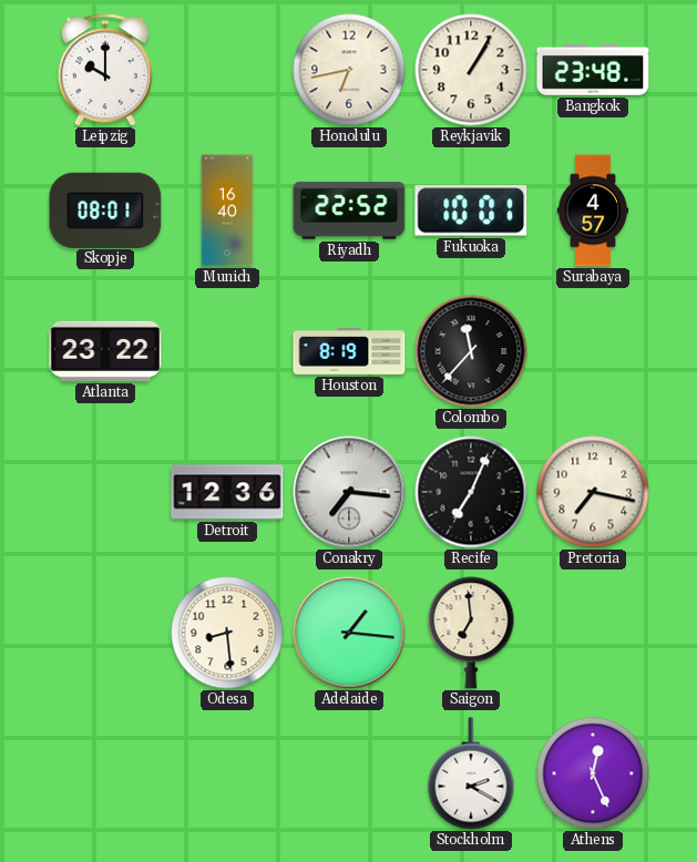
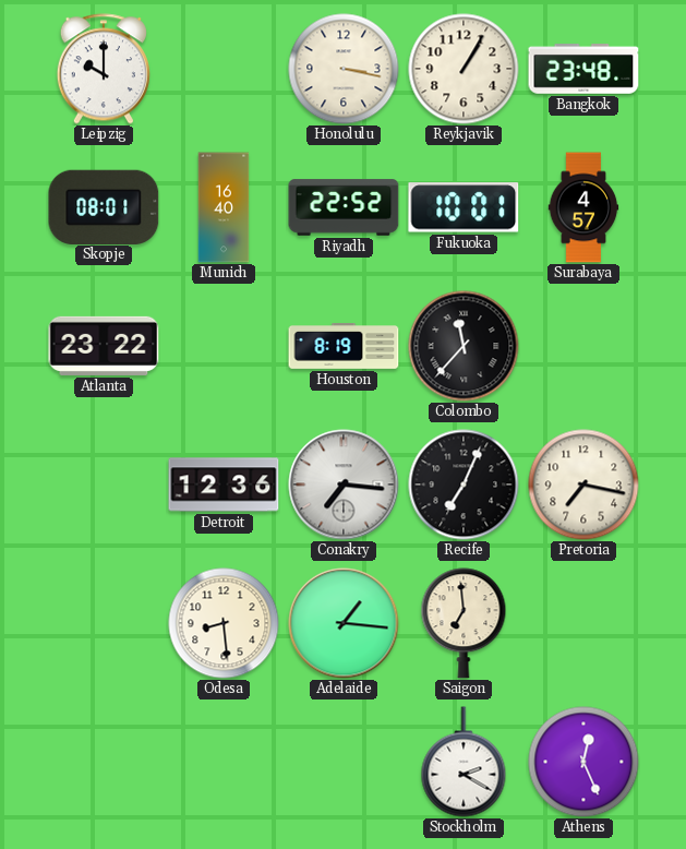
Honolulu: 6:43 -> 3:17
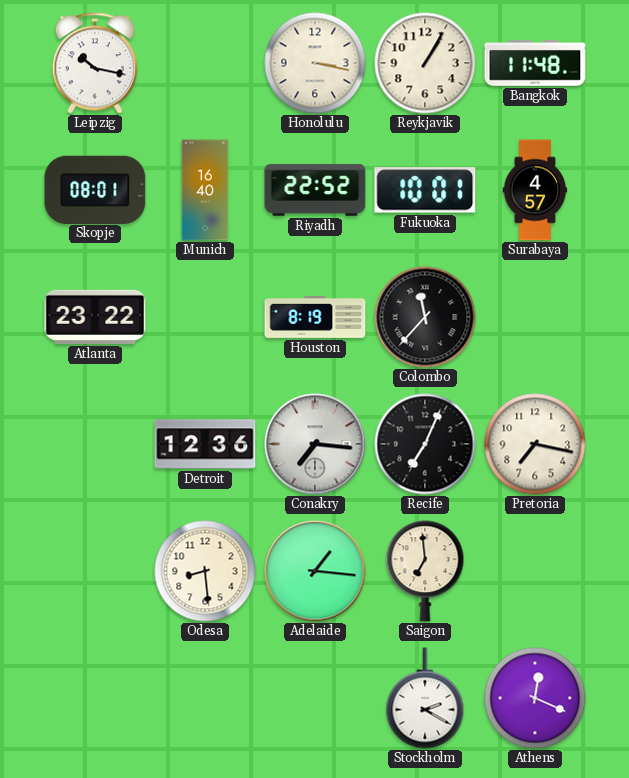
Leipzig: 10:00 -> 10:17
Bangkok: 23:48 -> 11:48
Athens: 12:26 -> 12:19
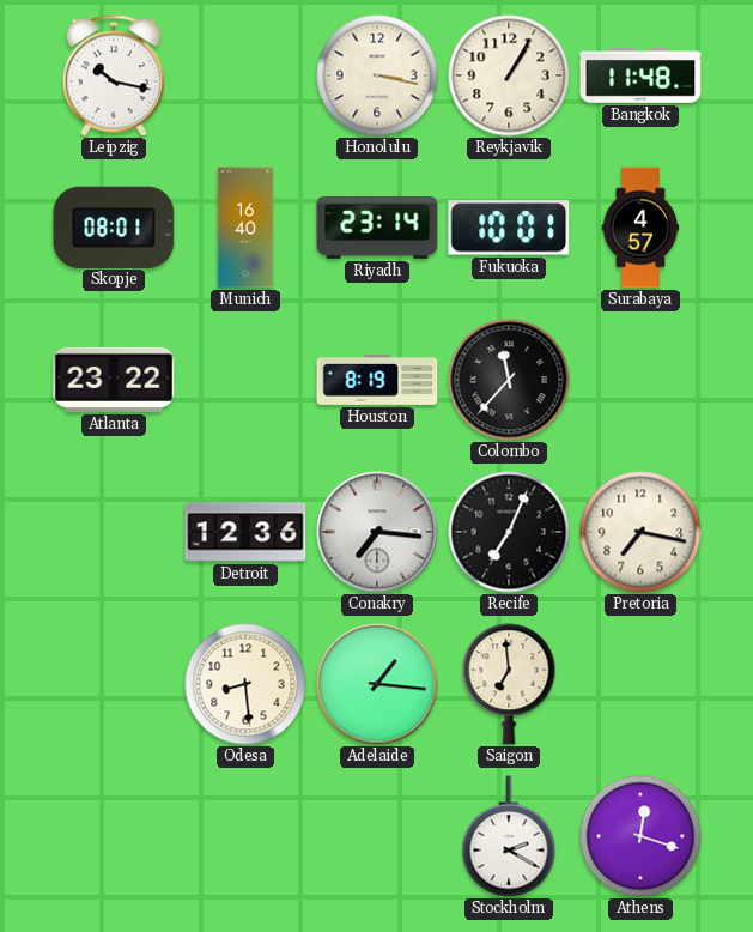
Riyadh: 22:52 -> 23:14
Athens: 12:19 -> 12:18
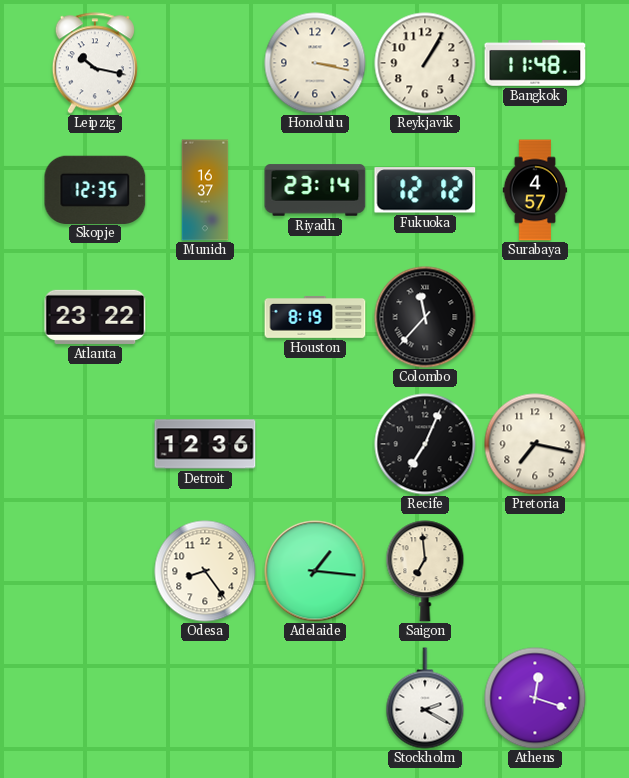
Skopje: 08:01 -> 12:35
Munich: 16:40 -> 16:37
Fukuoka: 10:01 -> 12:12
Conakry: 7:16 -> none
Odesa: 8:29 -> 8:24
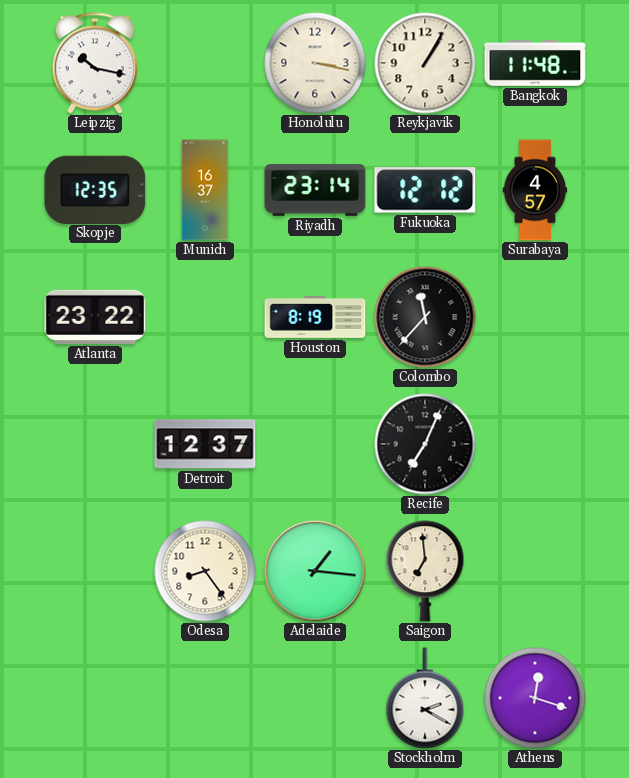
Detroit: 12:36 -> 12:37
Pretoria: 7:17 -> none
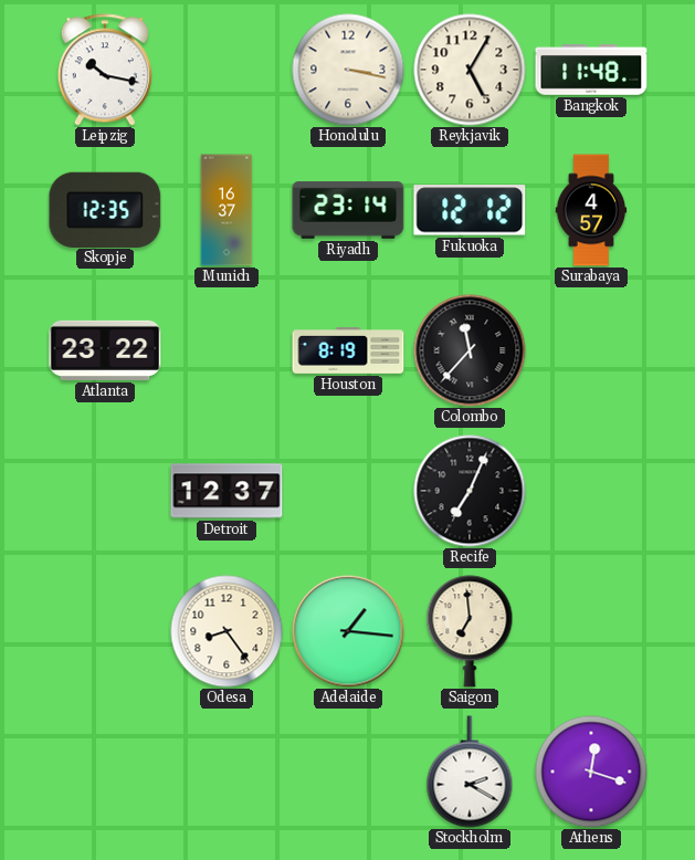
Reykjavik: 1:05 -> 5:05
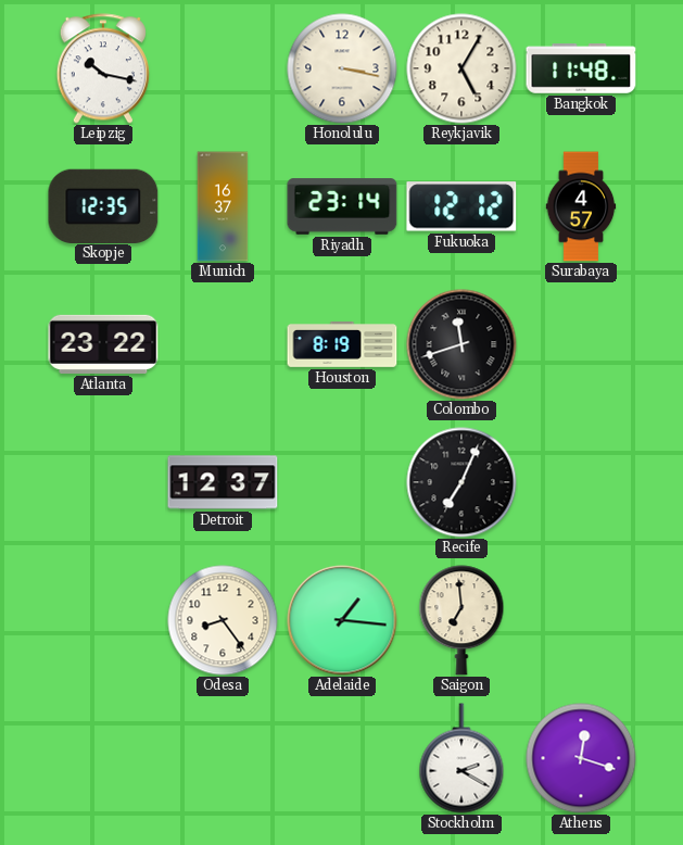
Colombo: 11:37 -> 11:42
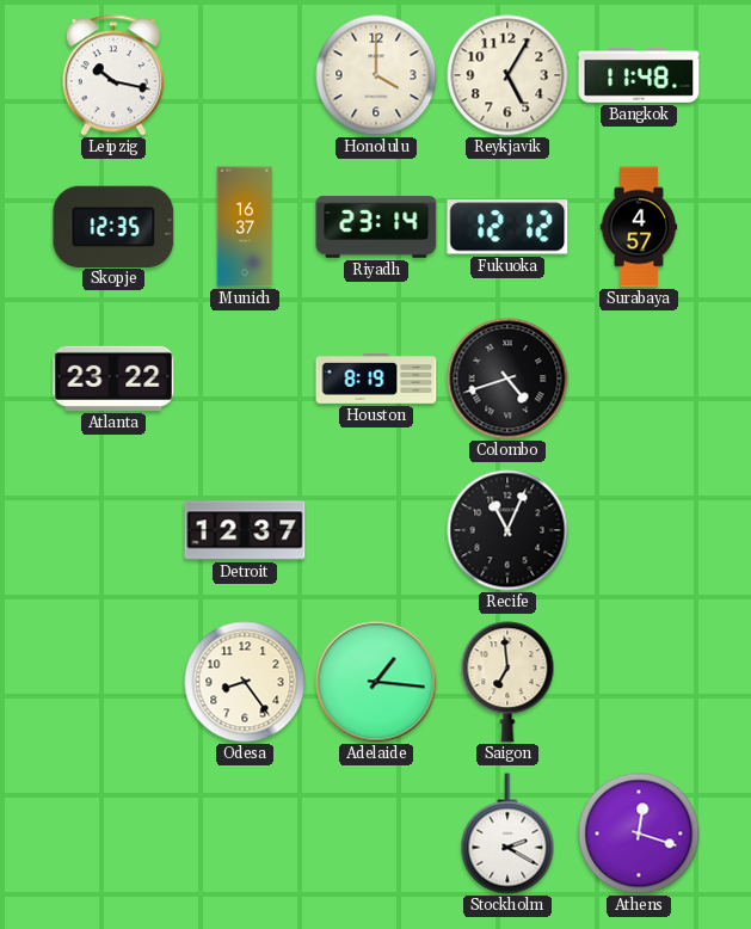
Honolulu: 3:17 -> 4:00
Colombo: 11:42 -> 4:42
Recife: 7:04 -> 11:04
